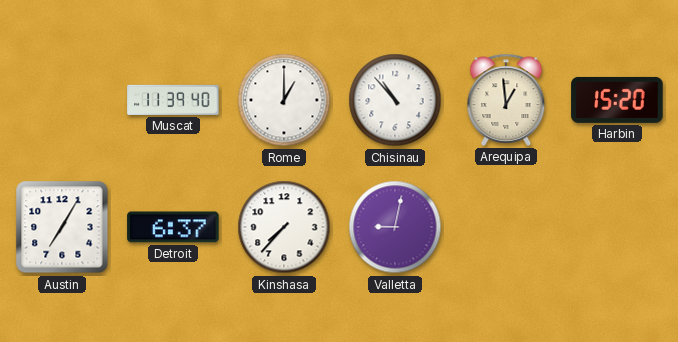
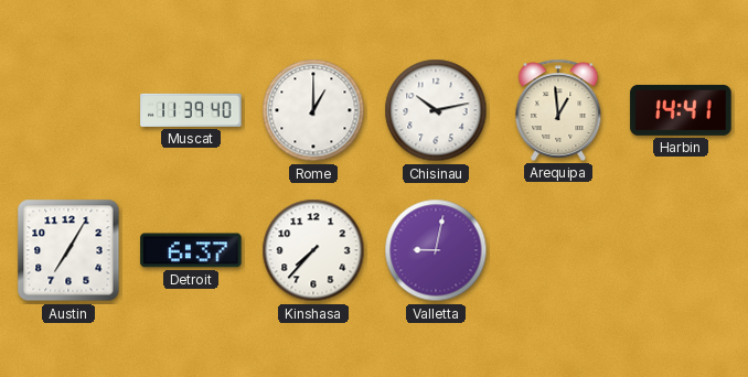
Chisinau: 10:53 -> 10:13
Harbin: 15:20 -> 14:41
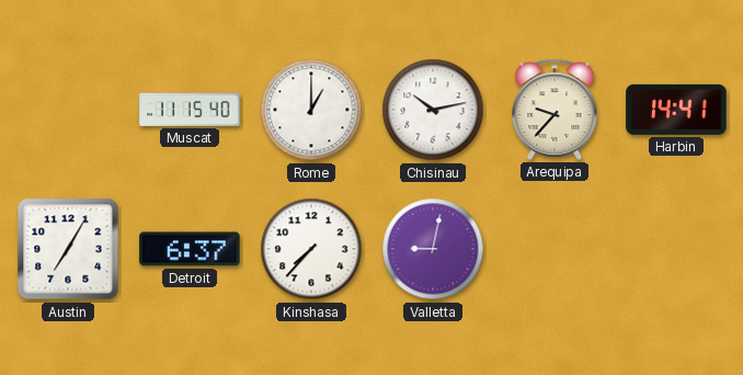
Muscat: 11:39 -> 11:15
Arequipa: 12:59 -> 9:37
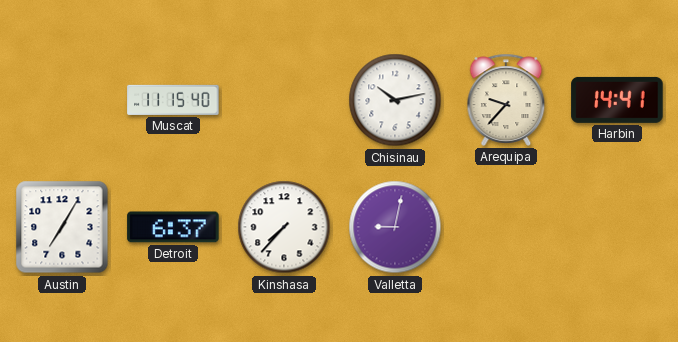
Rome: 1:00 -> none
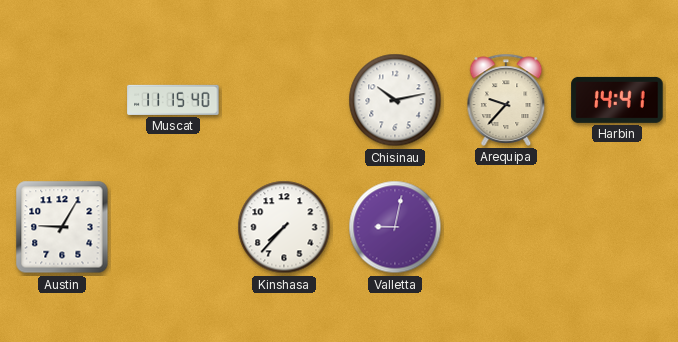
Austin: 7:05 -> 9:05
Detroit: 6:37 -> none
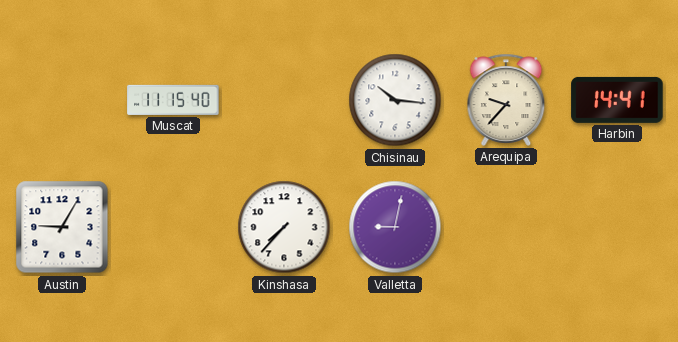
Chisinau: 10:13 -> 10:16
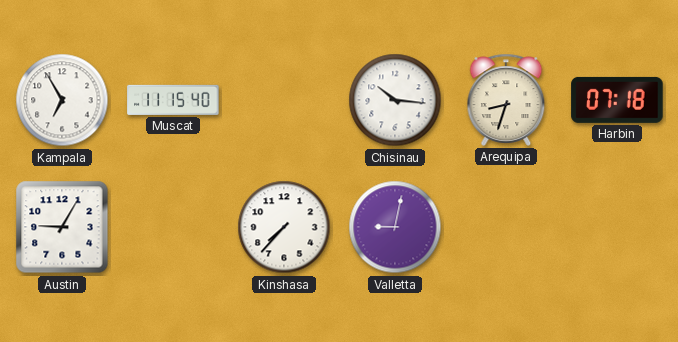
Kampala: none -> 6:55
Arequipa: 9:37 -> 8:33
Harbin: 14:41 -> 07:18
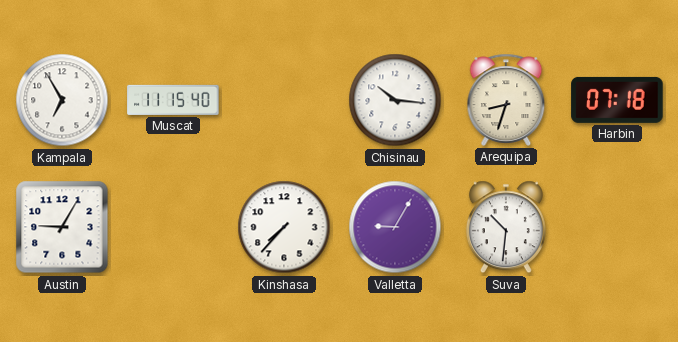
Valletta: 9:02 -> 9:05
Suva: none -> 10:31
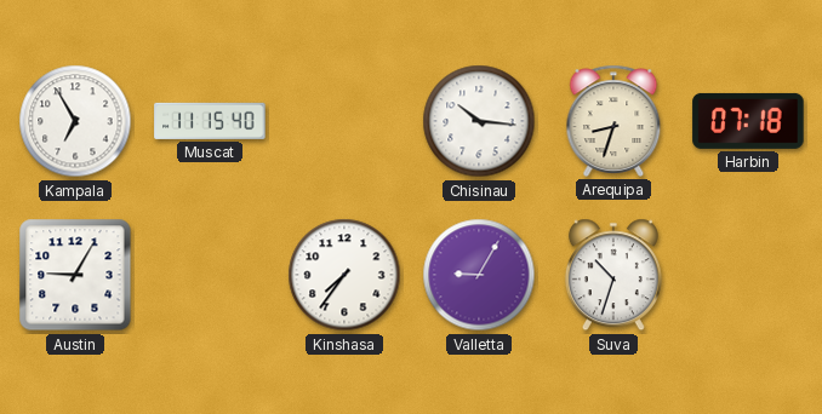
Kinshasa: 7:37 -> 7:36
Suva: 10:31 -> 10:33
